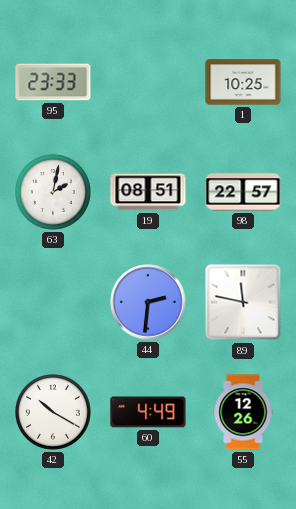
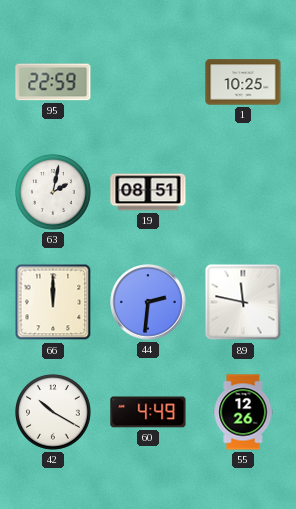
95: 23:33 -> 22:59
98: 22:57 -> none
66: none -> 12:00
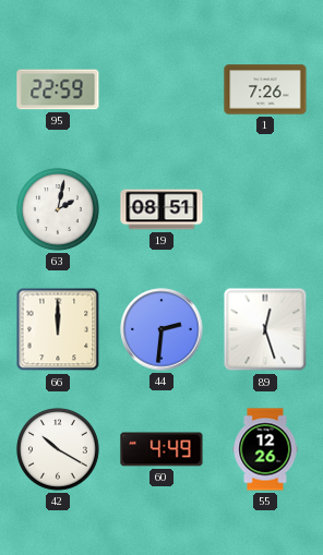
1: 10:25 -> 7:26
89: 11:47 -> 12:27
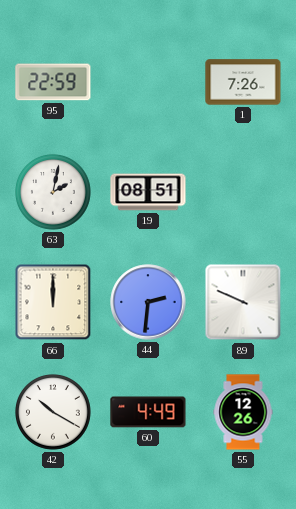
89: 12:27 -> 9:49
